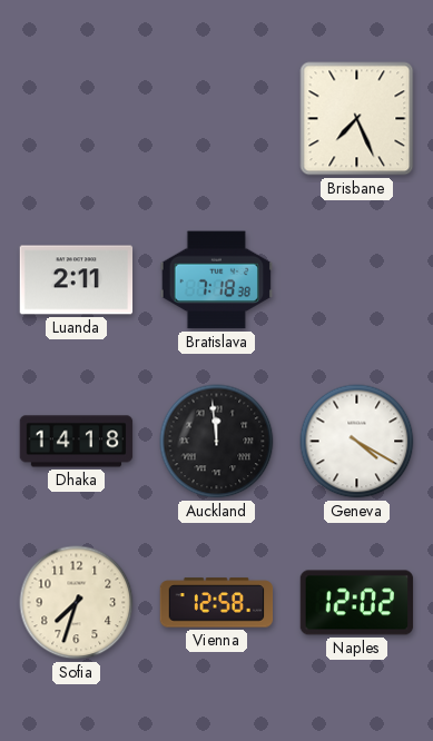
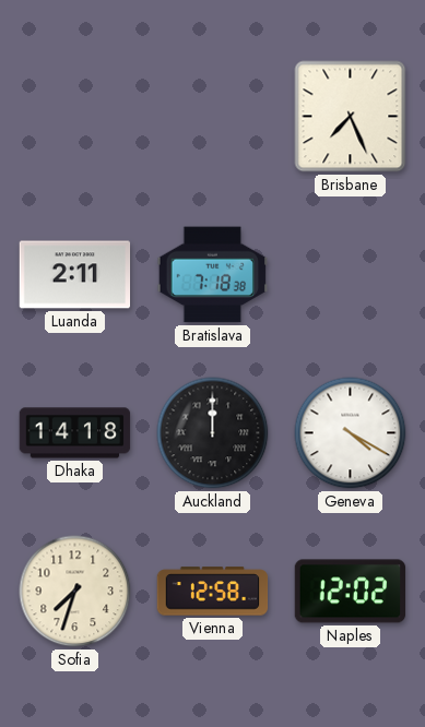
Auckland: 11:59 -> 12:00
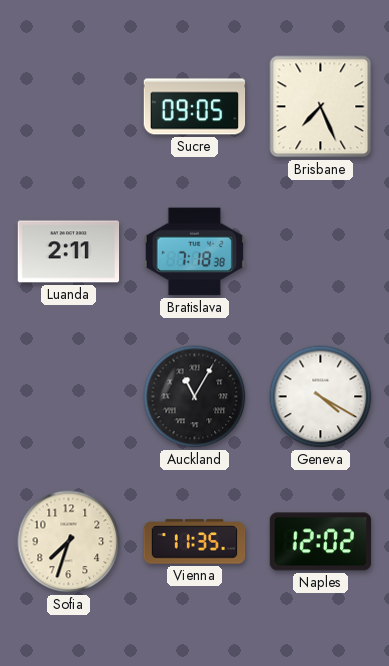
Sucre: none -> 09:05
Dhaka: 14:18 -> none
Auckland: 12:00 -> 11:05
Vienna: 12:58 -> 11:35
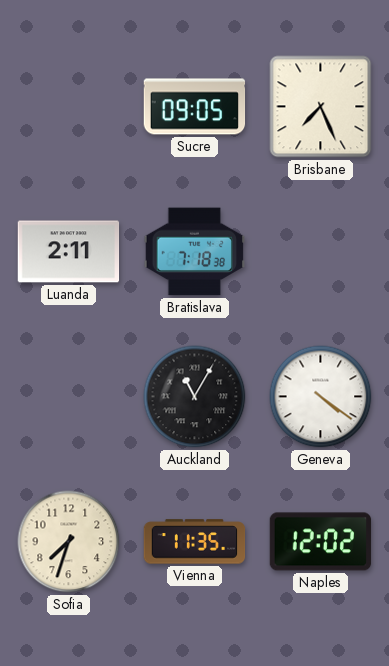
Geneva: 4:20 -> 4:21
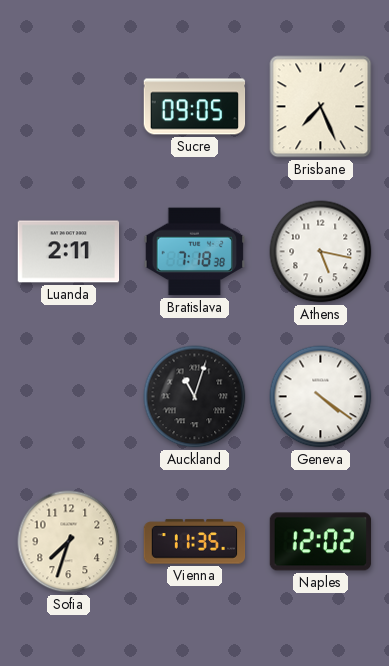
Athens: none -> 5:17
Auckland: 11:05 -> 11:03
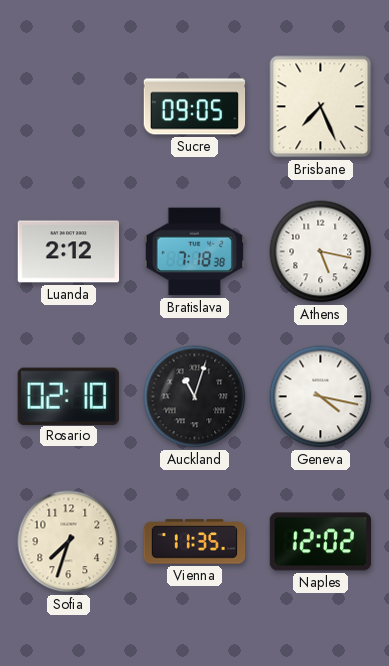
Luanda: 2:11 -> 2:12
Rosario: none -> 02:10
Geneva: 4:21 -> 4:17
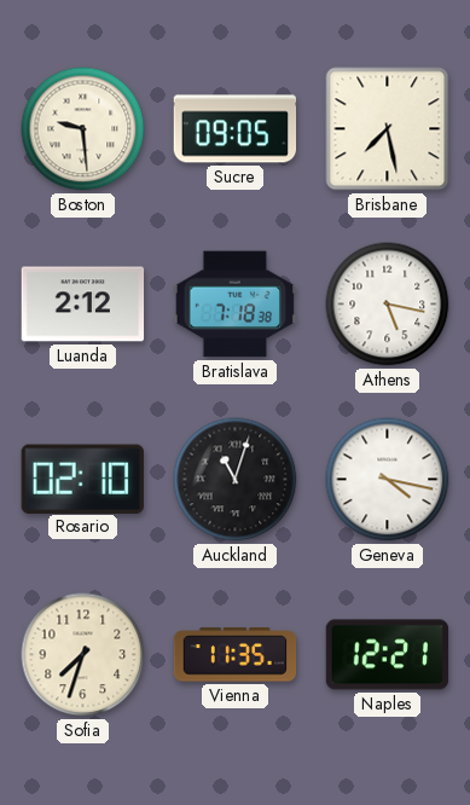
Boston: none -> 9:29
Brisbane: 7:26 -> 7:28
Naples: 12:02 -> 12:21
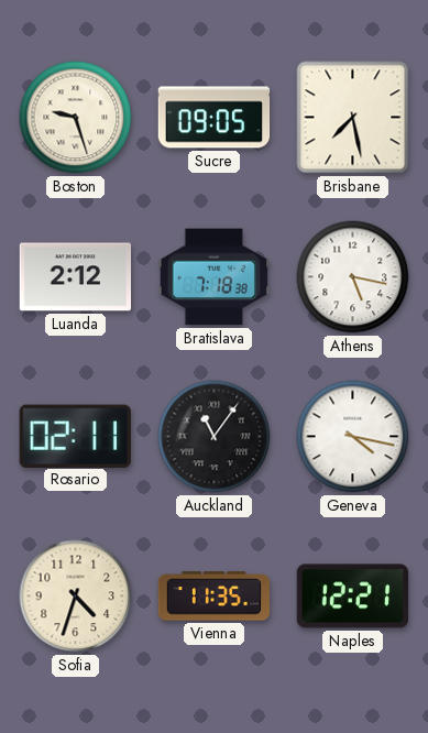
Boston: 9:29 -> 9:27
Rosario: 02:10 -> 02:11
Auckland: 11:03 -> 11:06
Sofia: 7:33 -> 4:33
